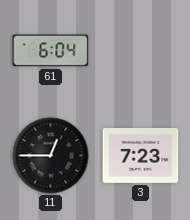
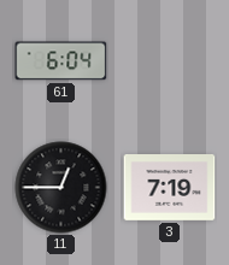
3: 7:23 -> 7:19
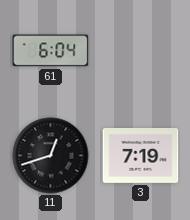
11: 12:45 -> 12:42
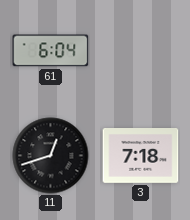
3: 7:19 -> 7:18
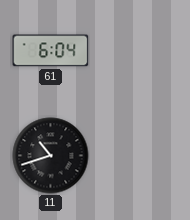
11: 12:42 -> 10:42
3: 7:18 -> none
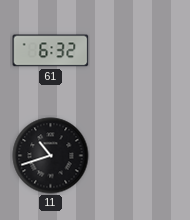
61: 6:04 -> 6:32
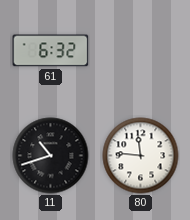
80: none -> 11:46
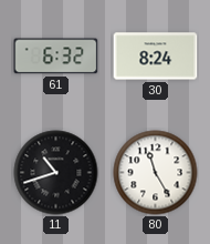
30: none -> 8:24
80: 11:46 -> 11:25
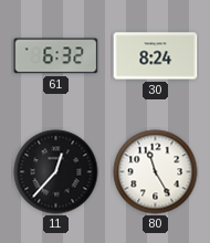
11: 10:42 -> 12:37
